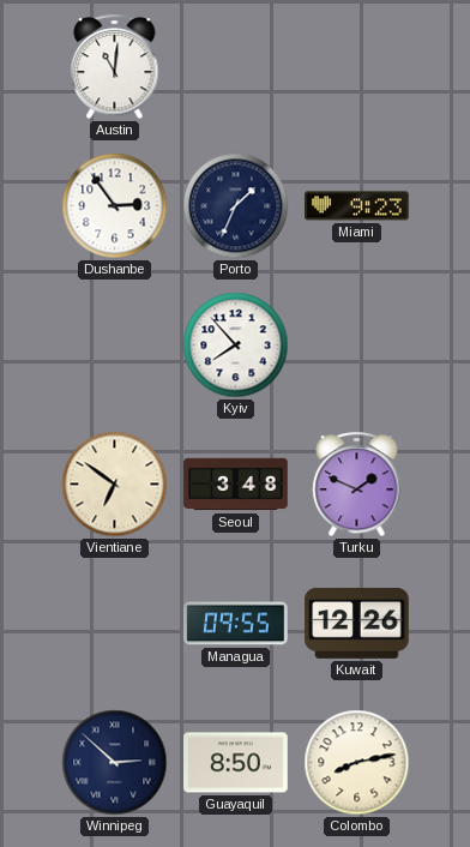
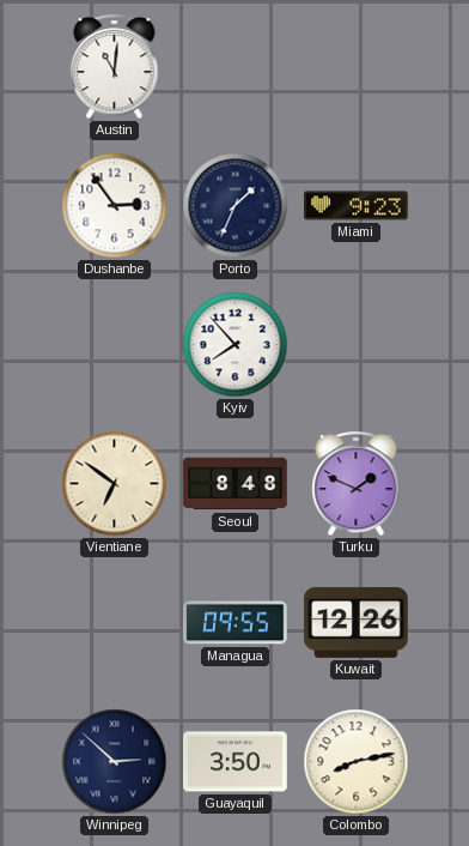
Seoul: 3:48 -> 8:48
Guayaquil: 8:50 -> 3:50
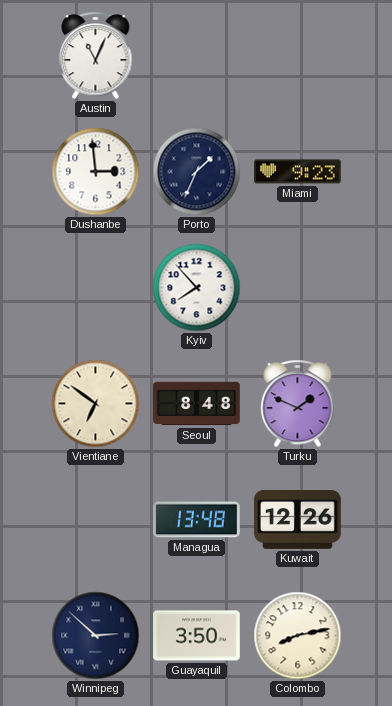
Austin: 11:01 -> 11:04
Dushanbe: 2:54 -> 2:59
Managua: 09:55 -> 13:48
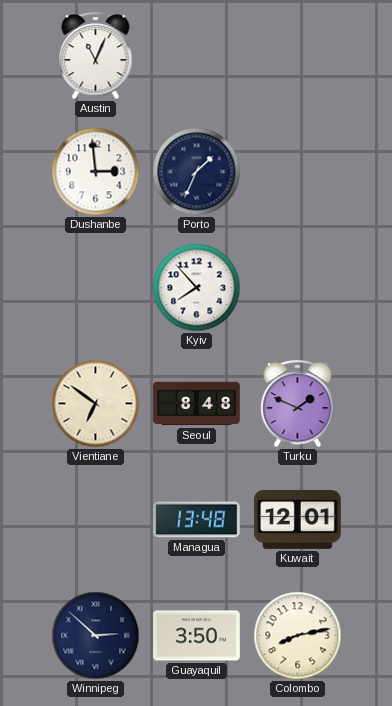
Miami: 9:23 -> none
Kuwait: 12:26 -> 12:01
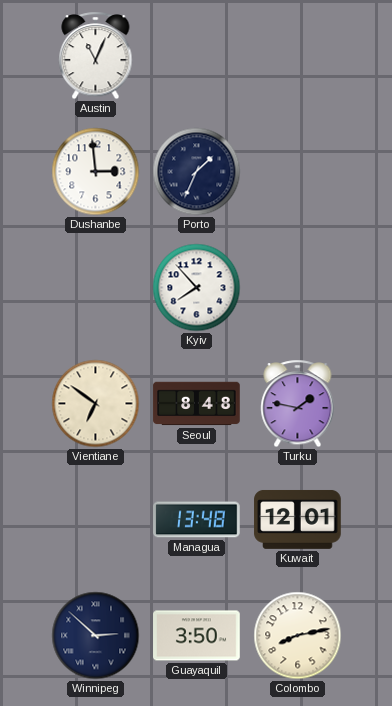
Turku: 1:49 -> 1:47
